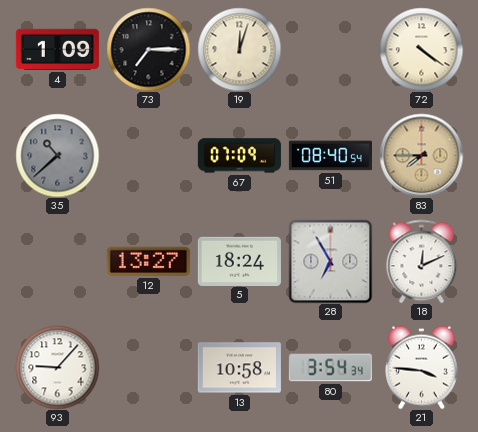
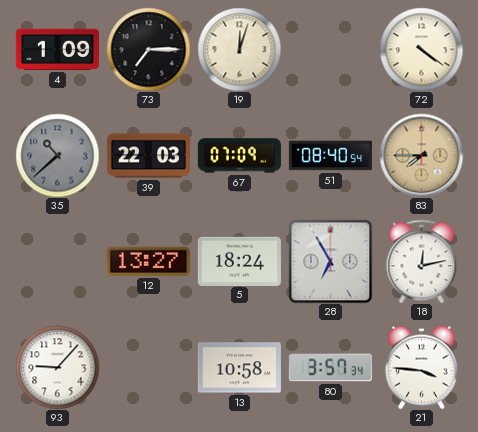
39: none -> 22:03
18: 12:11 -> 12:13
80: 3:54 -> 3:57
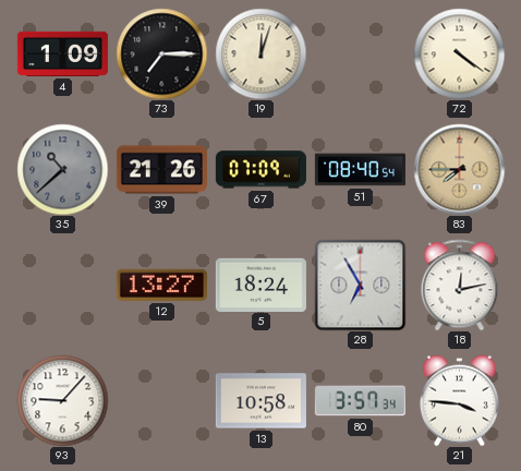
39: 22:03 -> 21:26
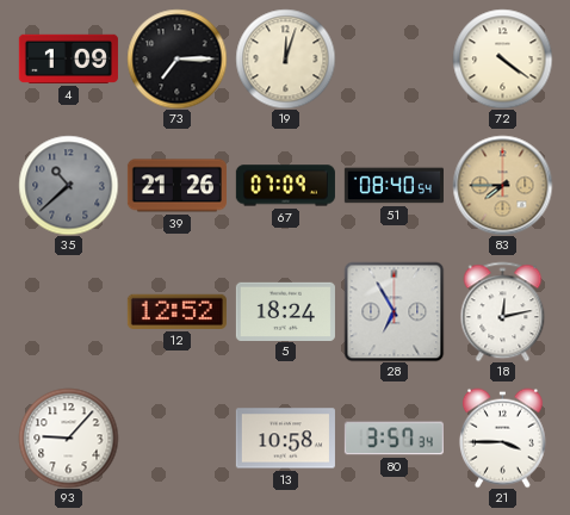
12: 13:27 -> 12:52
21: 3:46 -> 3:45
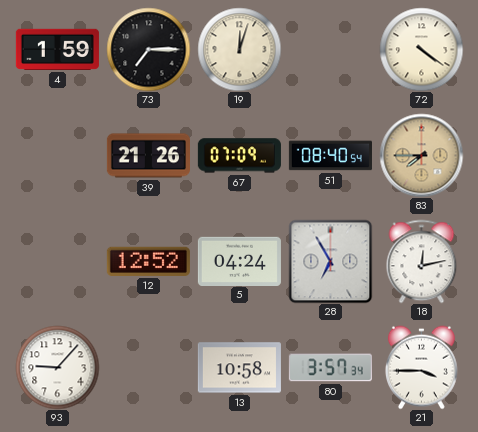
4: 1:09 -> 1:59
35: 10:38 -> none
5: 18:24 -> 04:24
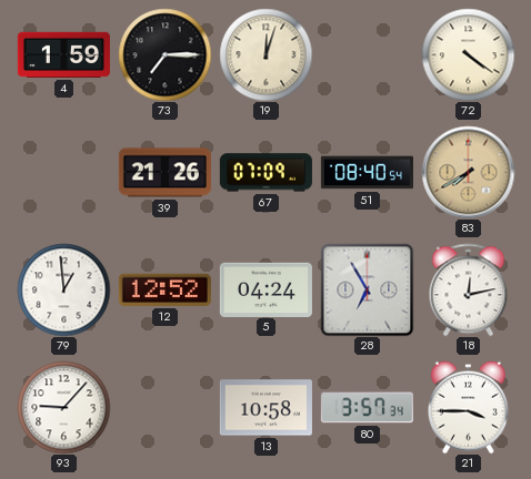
83: 7:45 -> 7:40
79: none -> 12:59
